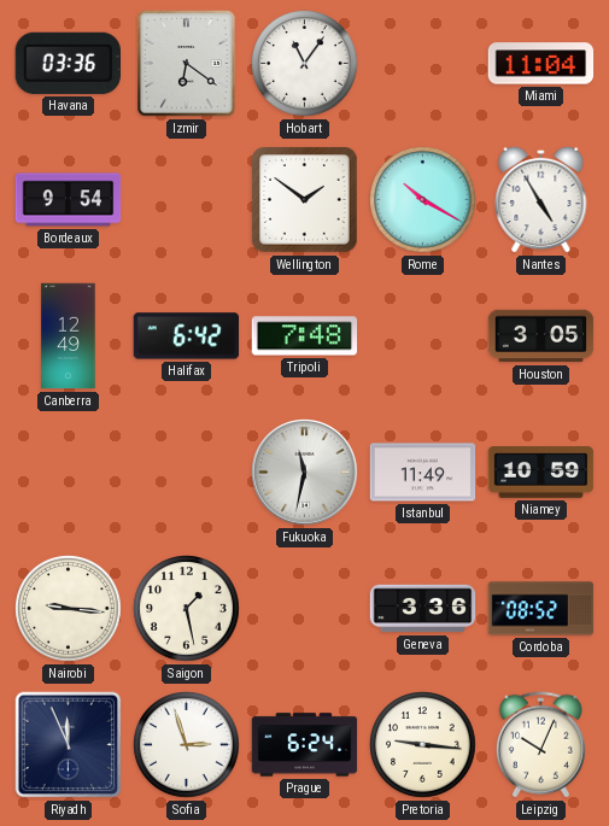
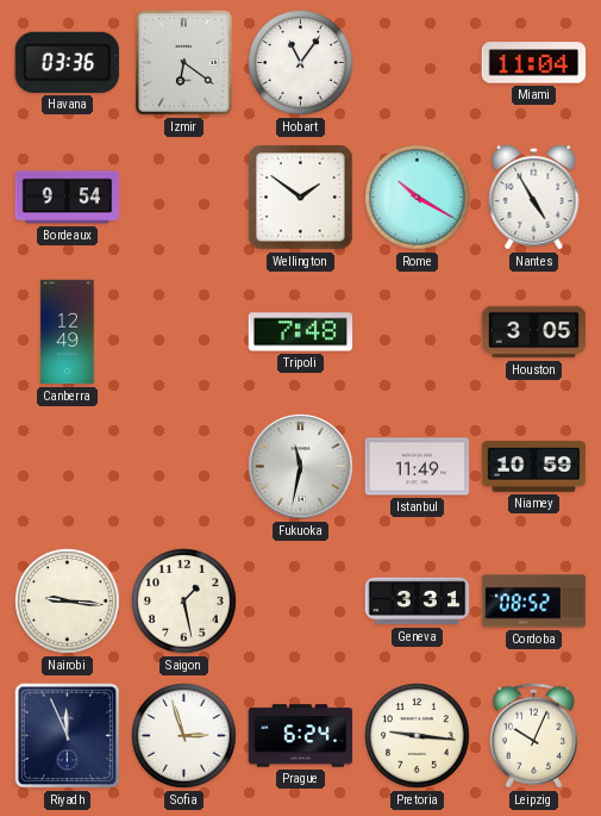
Halifax: 6:42 -> none
Geneva: 3:36 -> 3:31
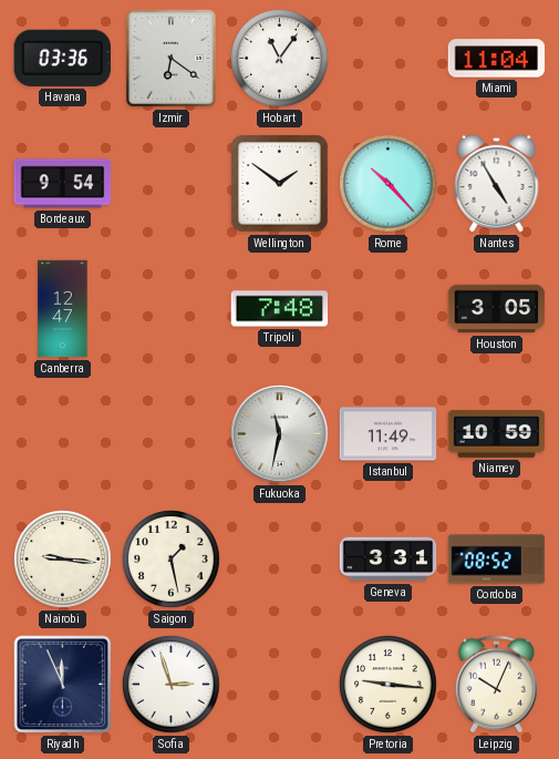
Rome: 10:20 -> 10:23
Canberra: 12:49 -> 12:47
Prague: 6:24 -> none
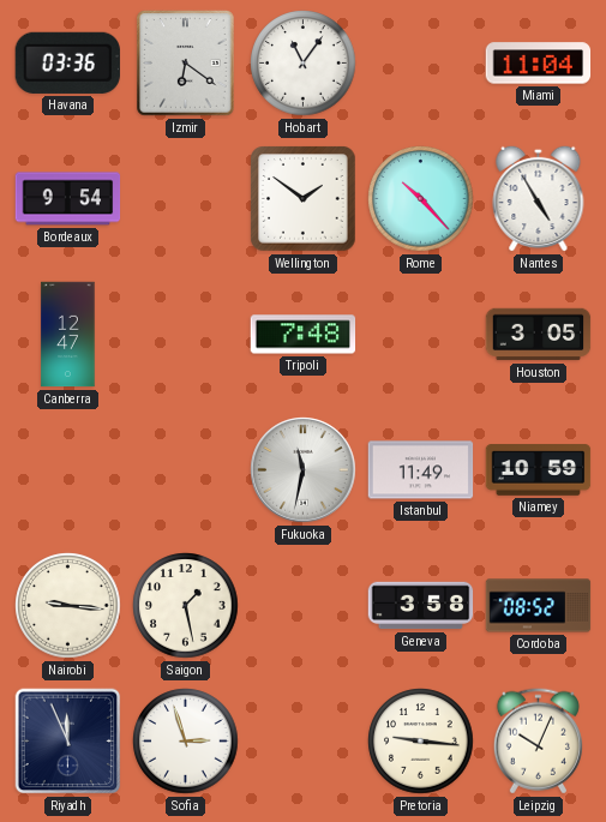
Geneva: 3:31 -> 3:58
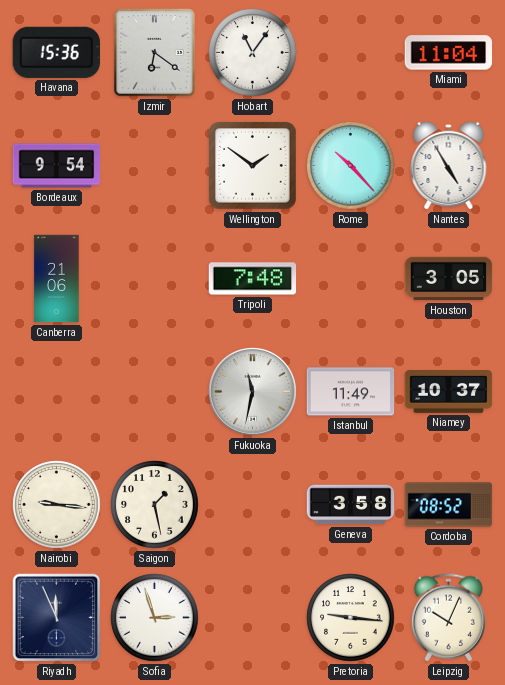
Havana: 03:36 -> 15:36
Canberra: 12:47 -> 21:06
Niamey: 10:59 -> 10:37
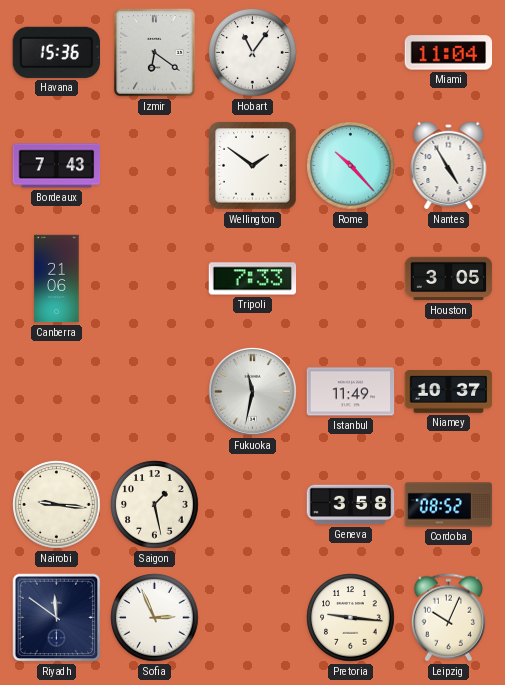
Bordeaux: 9:54 -> 7:43
Tripoli: 7:48 -> 7:33
Riyadh: 11:56 -> 11:51
Sofia: 2:57 -> 2:56
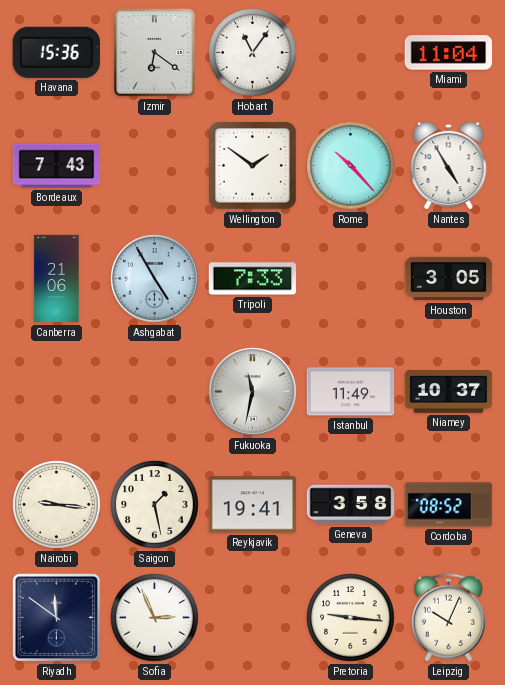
Ashgabat: none -> 4:55
Reykjavik: none -> 19:41
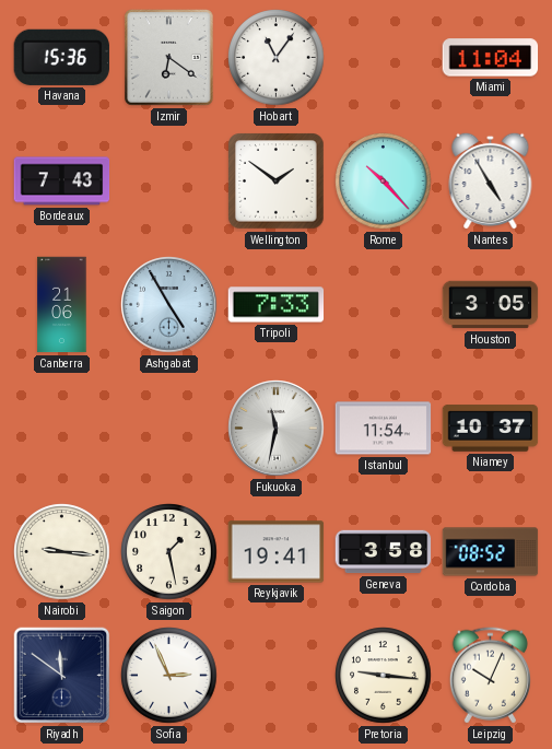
Istanbul: 11:49 -> 11:54
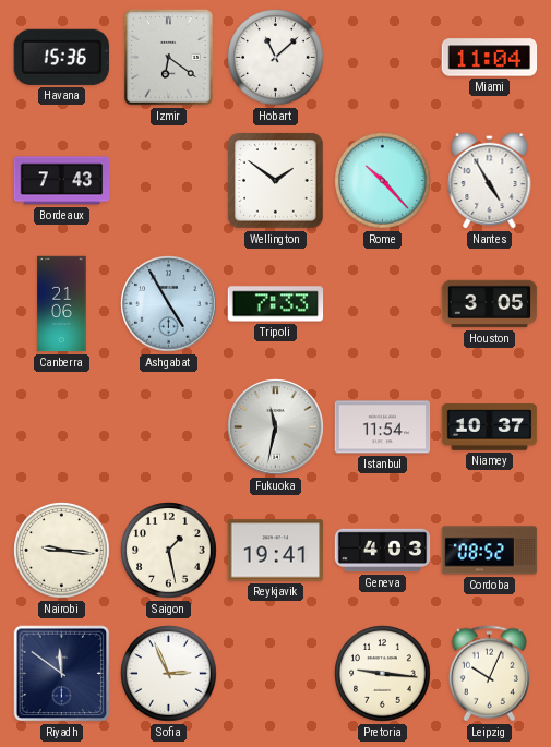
Hobart: 11:06 -> 11:08
Geneva: 3:58 -> 4:03
